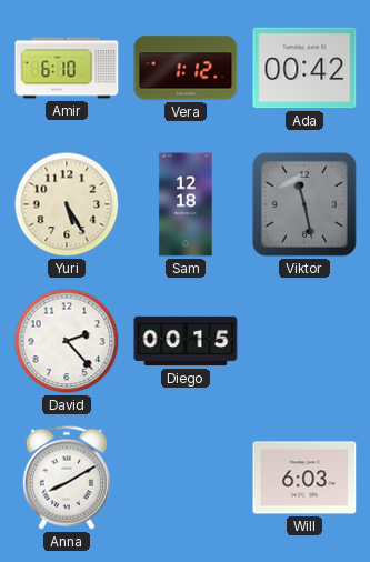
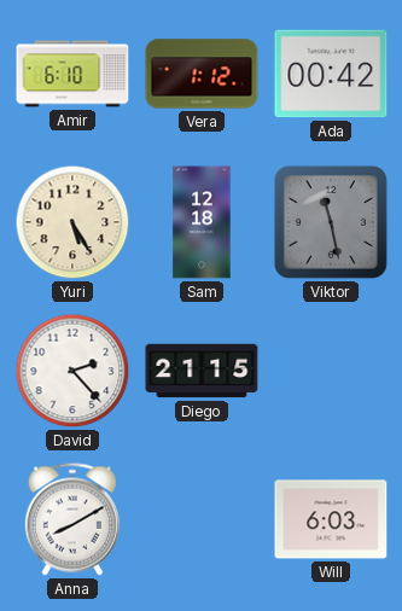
Diego: 00:15 -> 21:15
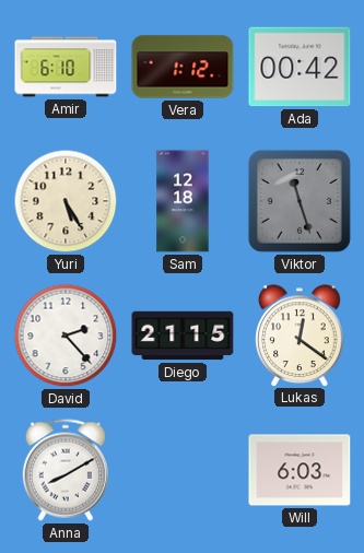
Viktor: 11:28 -> 11:27
Lukas: none -> 12:21
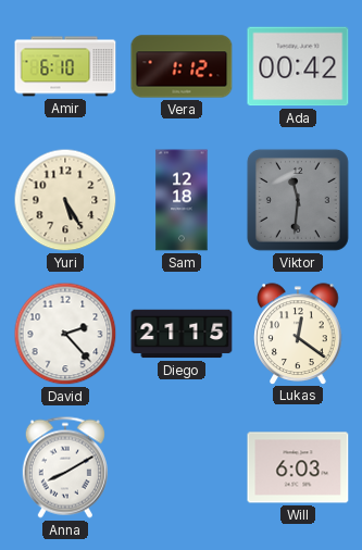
Viktor: 11:27 -> 11:31
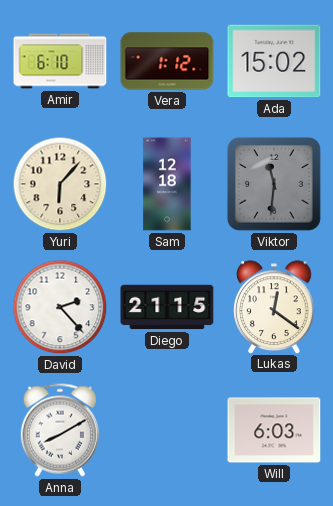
Ada: 00:42 -> 15:02
Yuri: 5:25 -> 6:07
